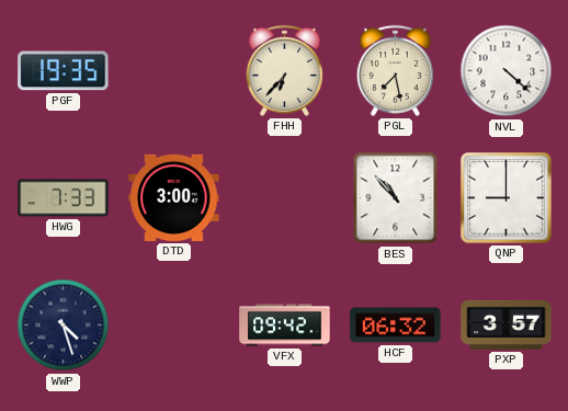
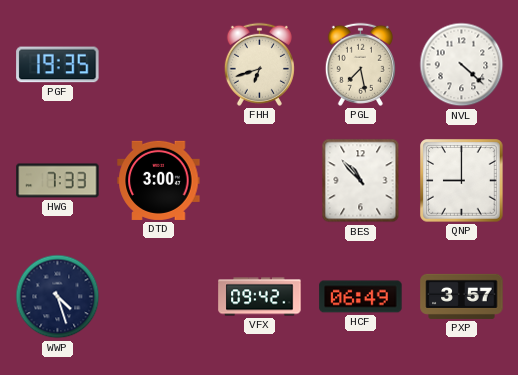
FHH: 6:37 -> 6:42
HCF: 06:32 -> 06:49
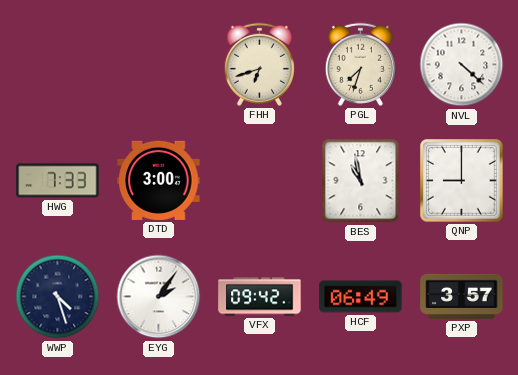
PGF: 19:35 -> none
PGL: 7:28 -> 7:33
BES: 10:53 -> 10:58
EYG: none -> 2:06
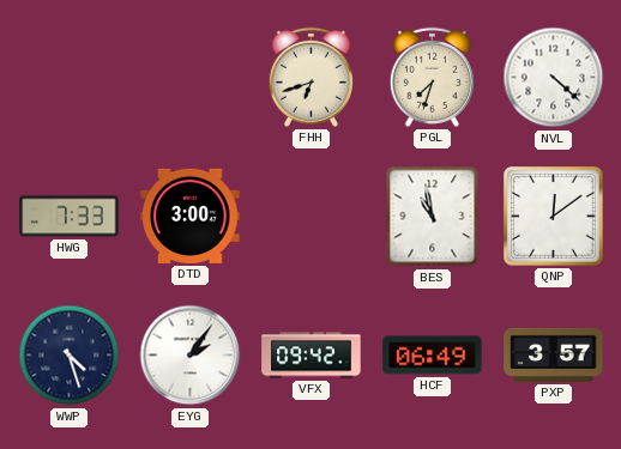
QNP: 9:00 -> 12:09
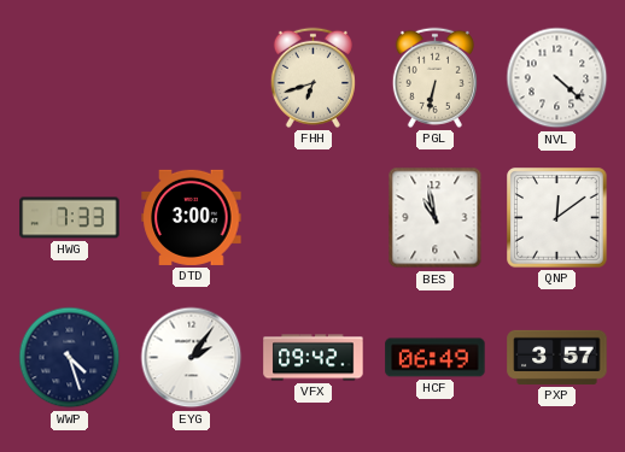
PGL: 7:33 -> 6:32
